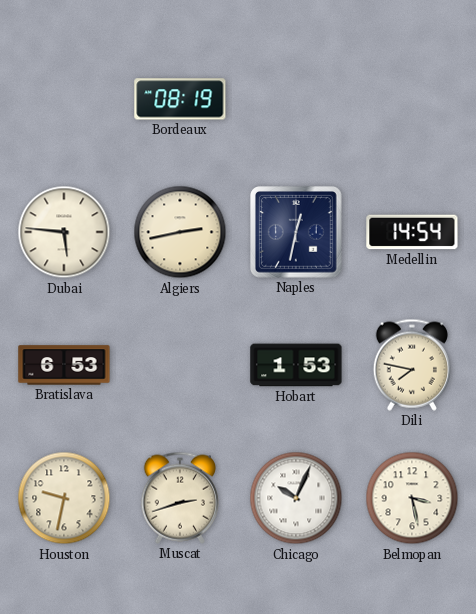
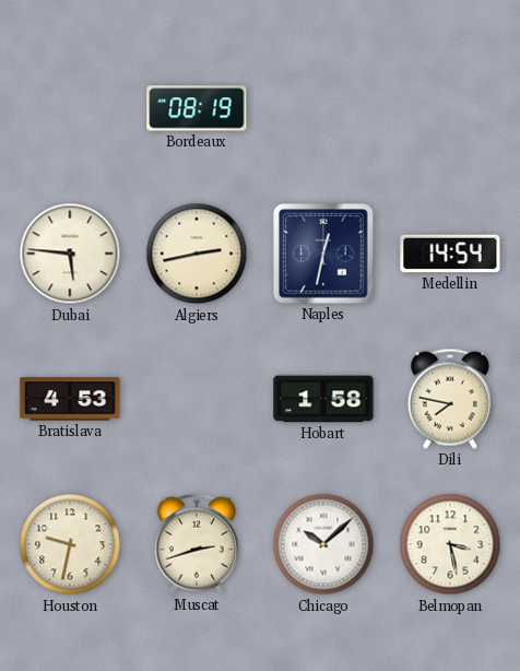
Bratislava: 6:53 -> 4:53
Hobart: 1:53 -> 1:58
Chicago: 10:04 -> 10:08
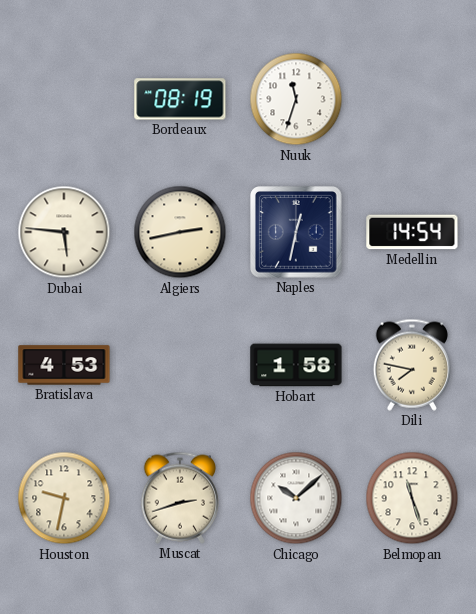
Nuuk: none -> 11:33
Belmopan: 3:28 -> 11:27
